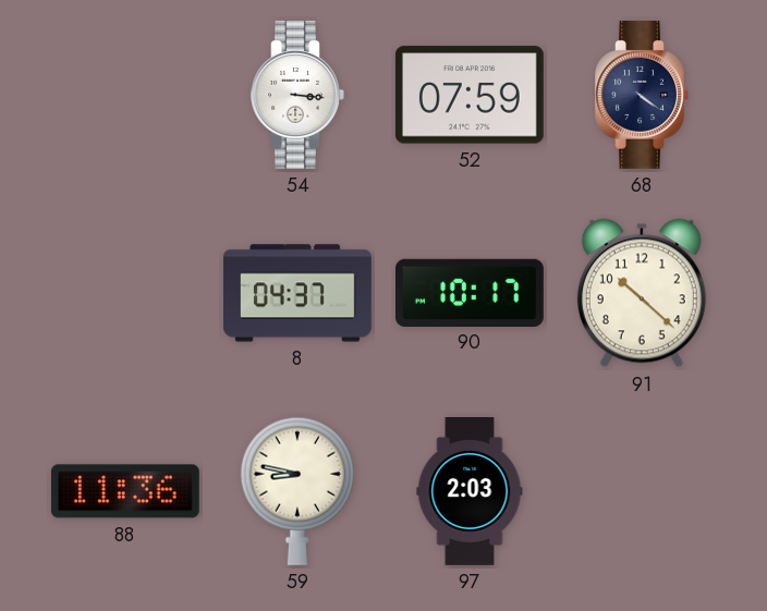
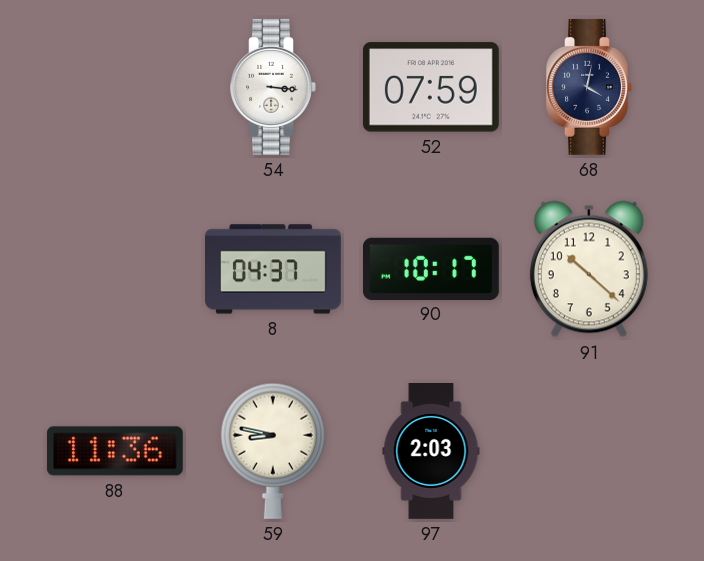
68: 4:21 -> 4:02
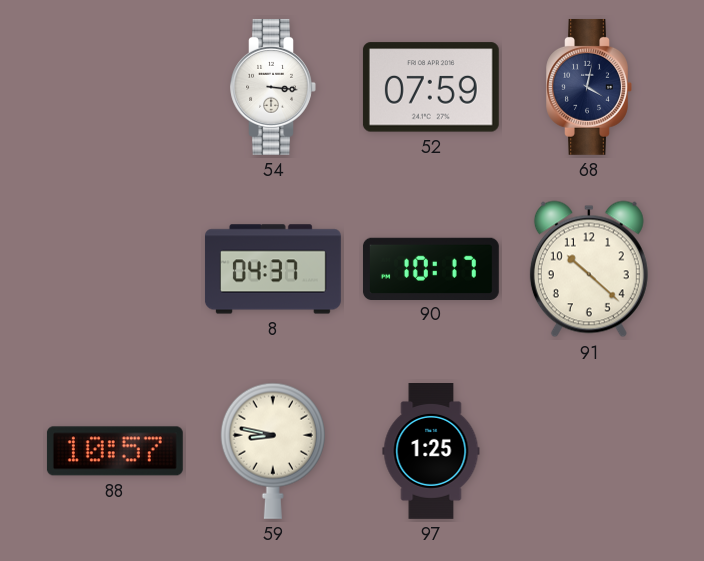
88: 11:36 -> 10:57
97: 2:03 -> 1:25
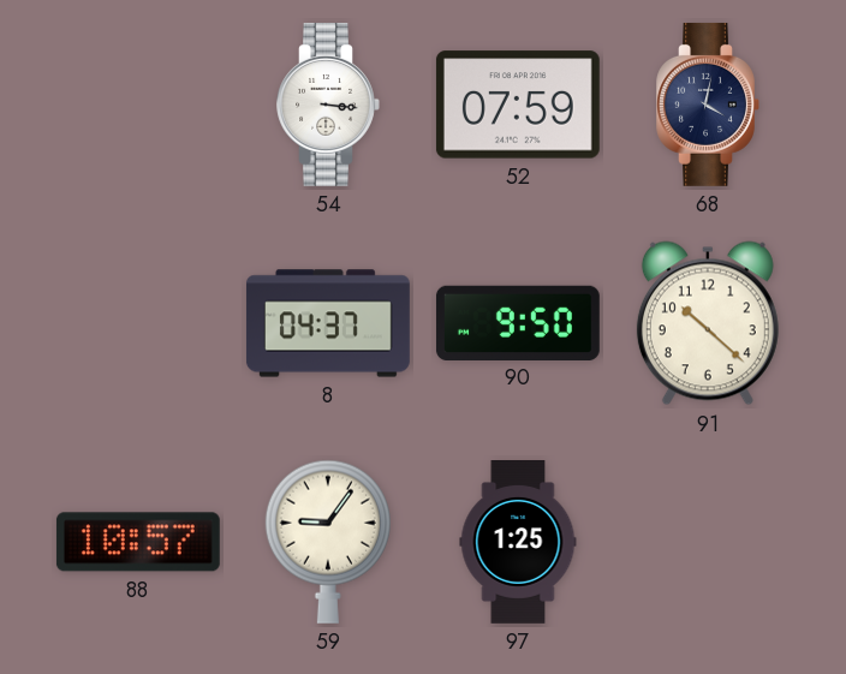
90: 10:17 -> 9:50
59: 8:47 -> 9:06
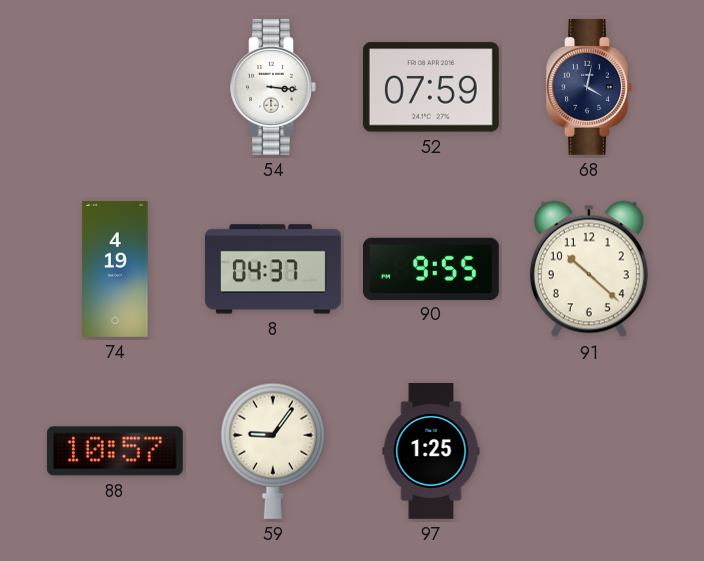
74: none -> 4:19
90: 9:50 -> 9:55
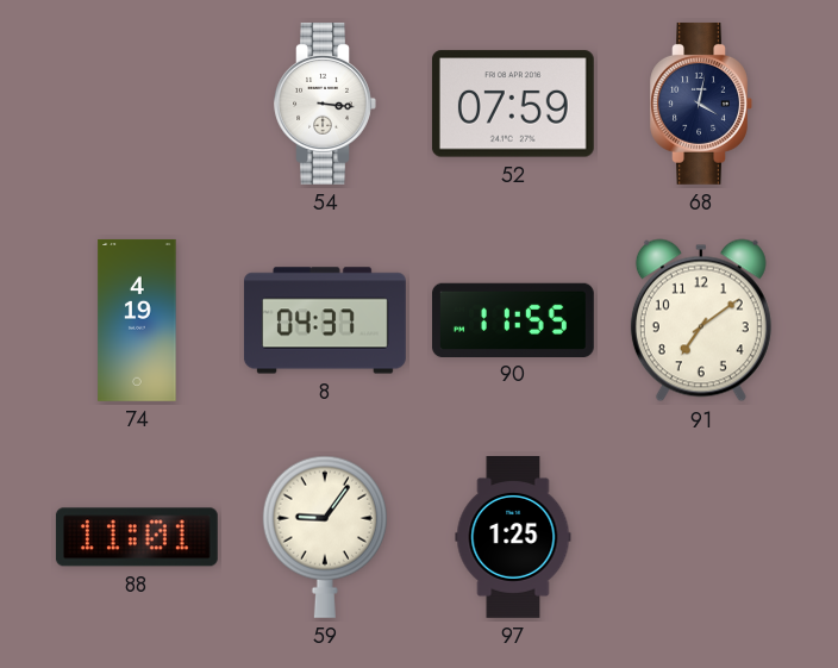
90: 9:55 -> 11:55
91: 10:22 -> 7:09
88: 10:57 -> 11:01
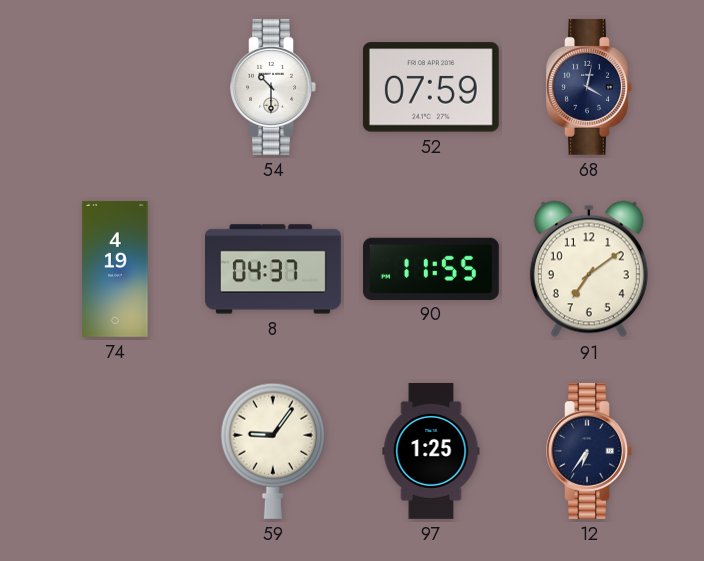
54: 3:16 -> 10:30
88: 11:01 -> none
12: none -> 6:36
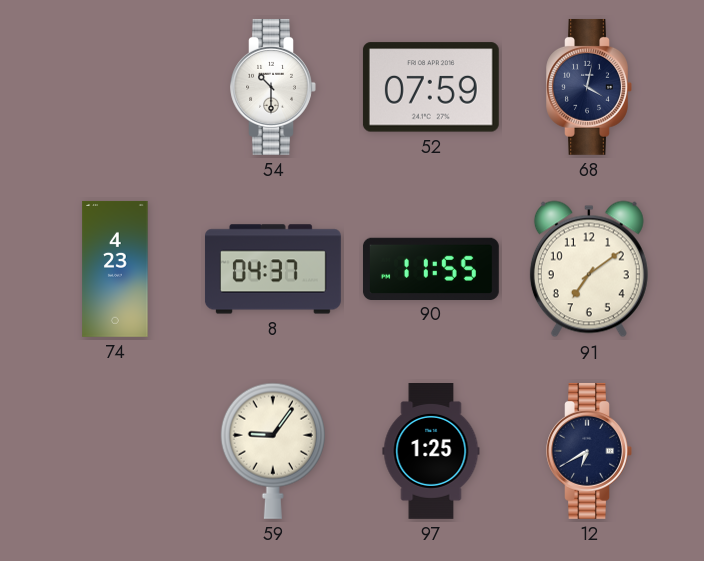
74: 4:19 -> 4:23
12: 6:36 -> 6:40
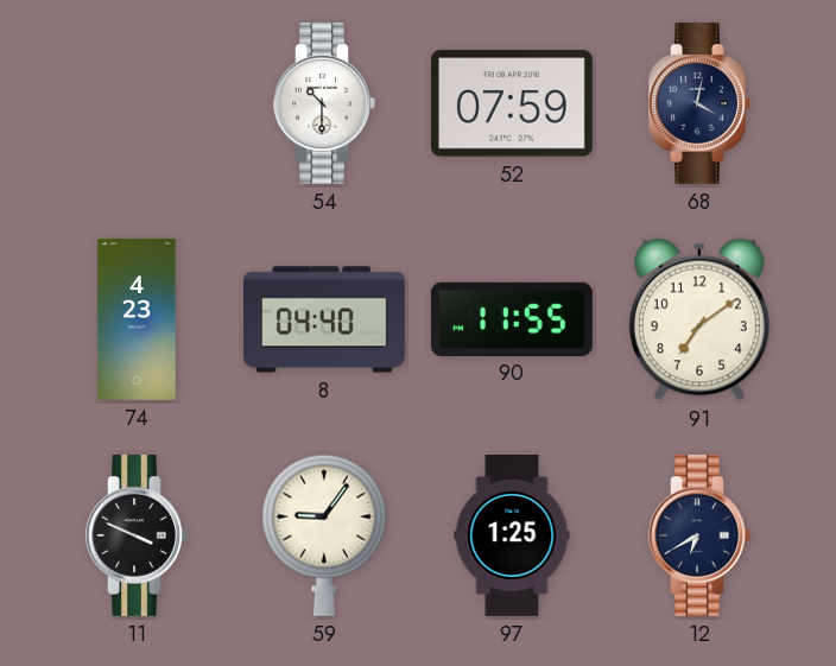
8: 04:37 -> 04:40
11: none -> 3:49
